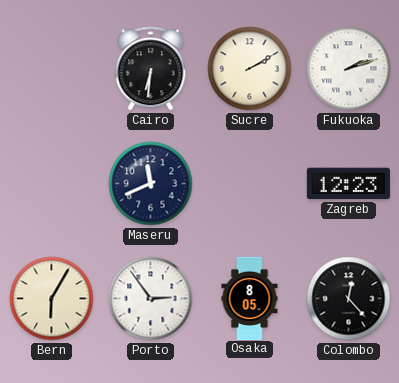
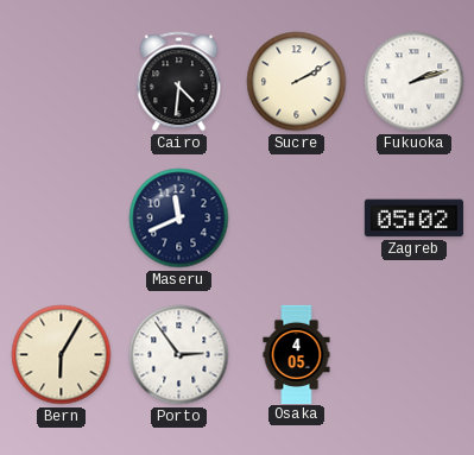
Cairo: 6:31 -> 4:31
Zagreb: 12:23 -> 05:02
Osaka: 8:05 -> 4:05
Colombo: 12:23 -> none
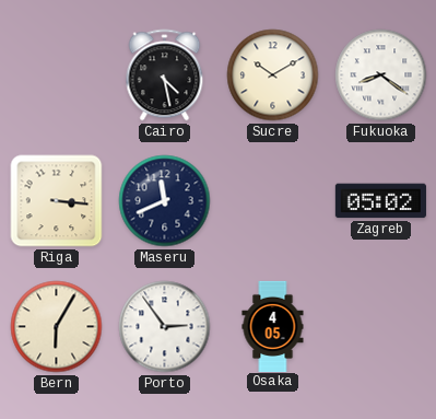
Cairo: 4:31 -> 4:28
Sucre: 2:10 -> 10:10
Fukuoka: 2:12 -> 8:21
Riga: none -> 3:16
